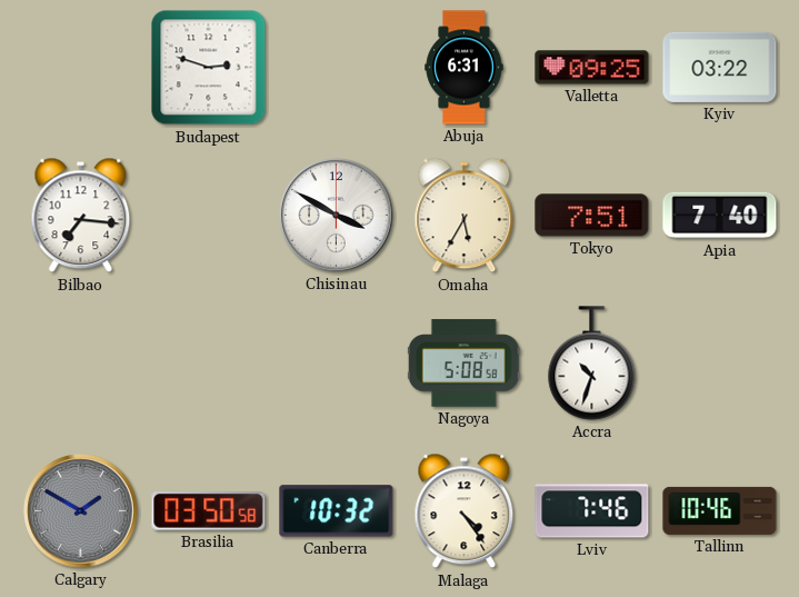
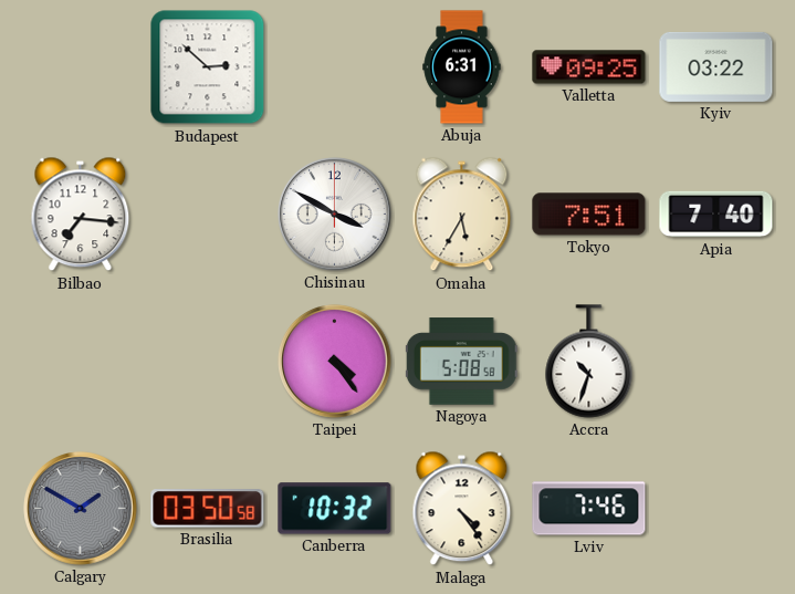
Budapest: 2:48 -> 2:52
Taipei: none -> 4:24
Tallinn: 10:46 -> none
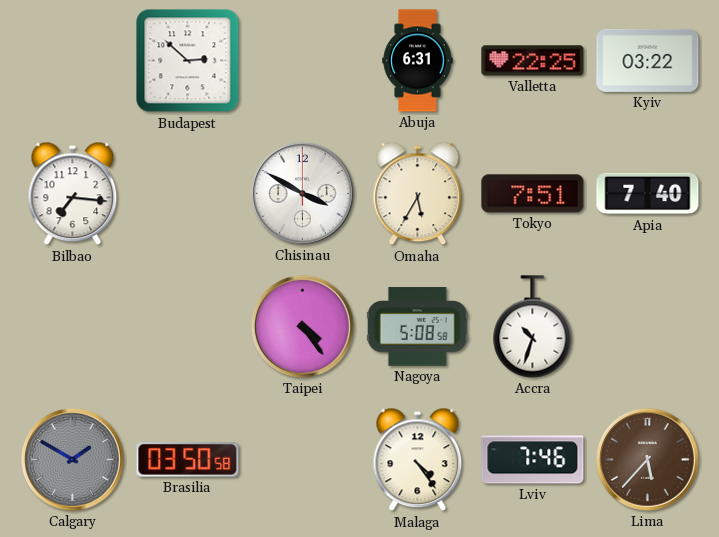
Valletta: 09:25 -> 22:25
Canberra: 10:32 -> none
Lima: none -> 5:37
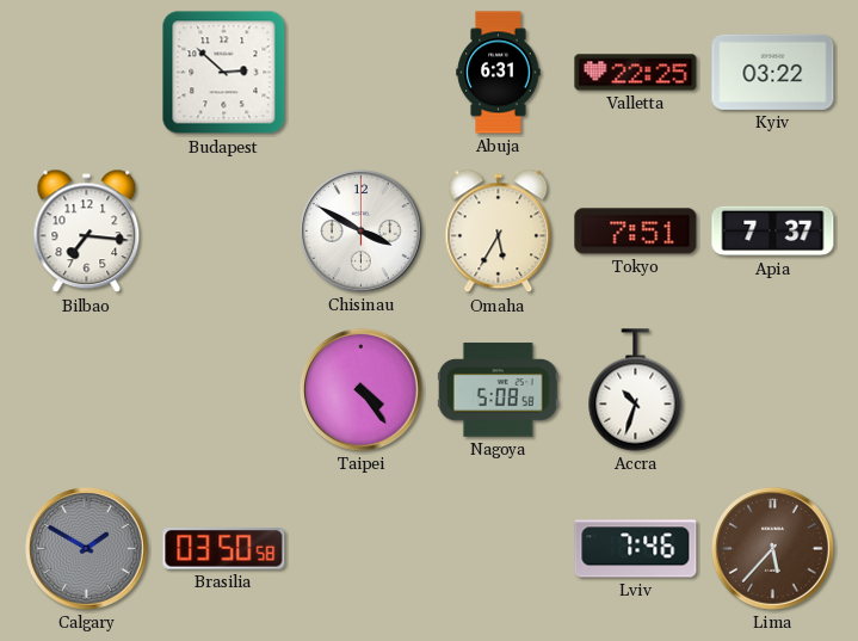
Apia: 7:40 -> 7:37
Malaga: 4:24 -> none
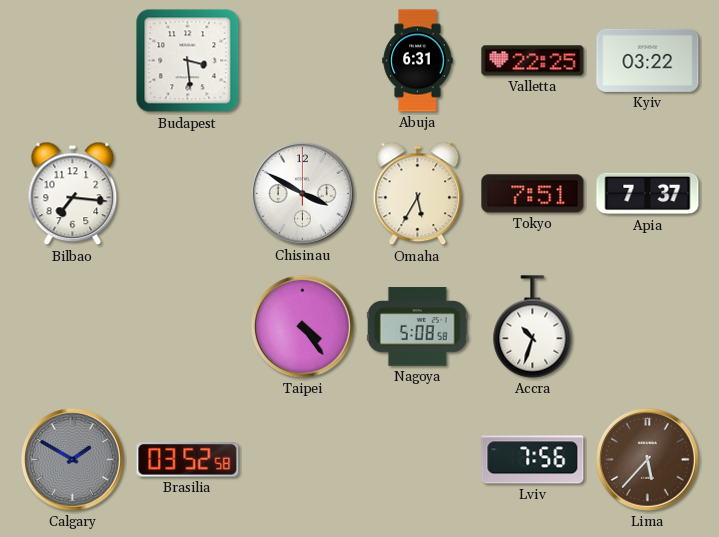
Budapest: 2:52 -> 3:29
Brasilia: 03:50 -> 03:52
Lviv: 7:46 -> 7:56
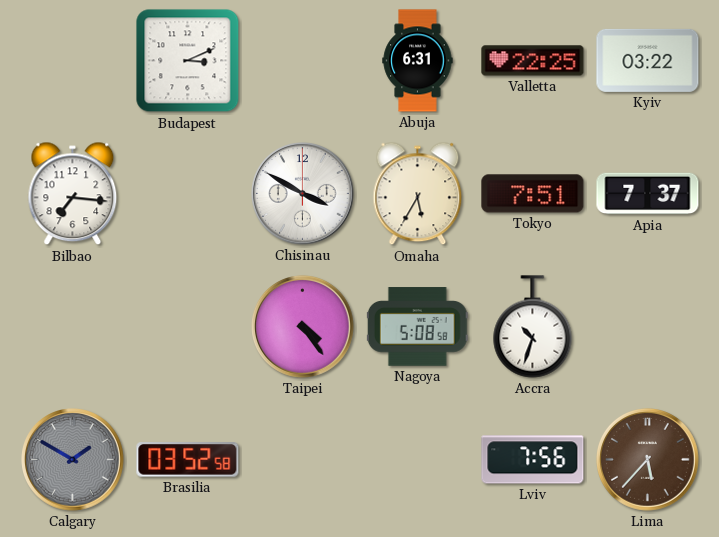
Budapest: 3:29 -> 3:11
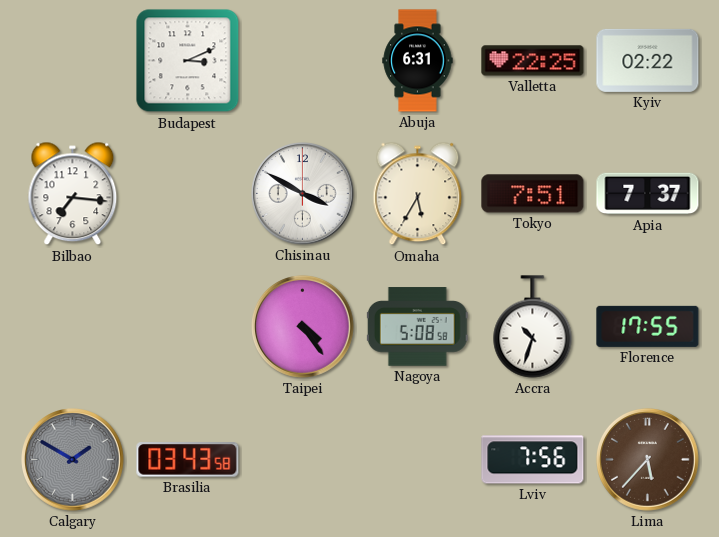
Kyiv: 03:22 -> 02:22
Florence: none -> 17:55
Brasilia: 03:52 -> 03:43
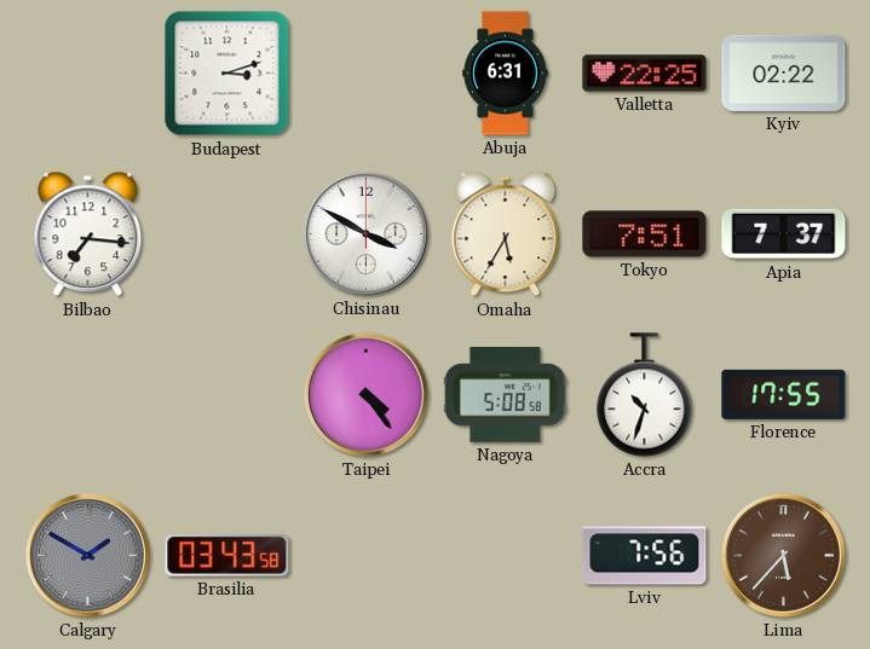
Budapest: 3:11 -> 3:12
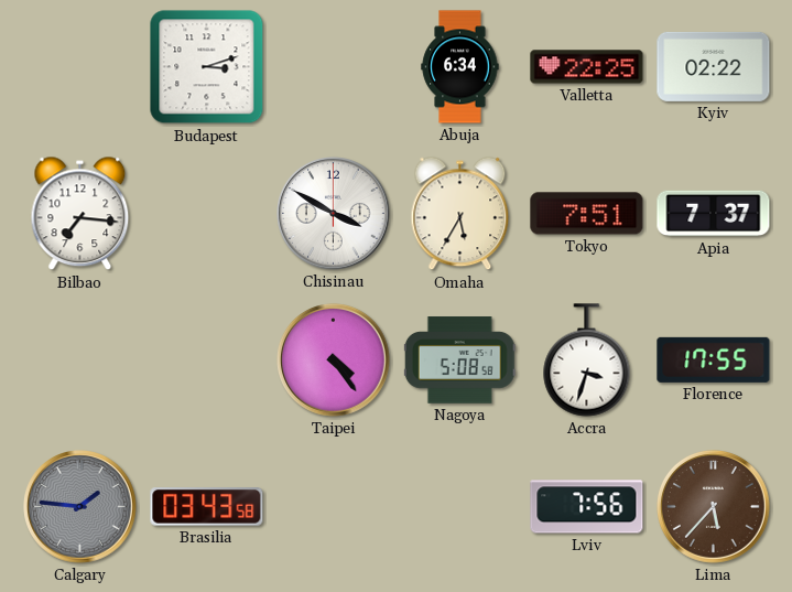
Abuja: 6:31 -> 6:34
Accra: 10:33 -> 3:33
Calgary: 1:50 -> 1:46
